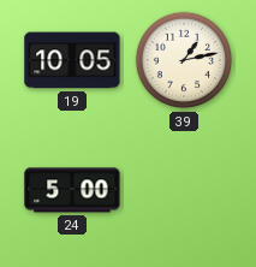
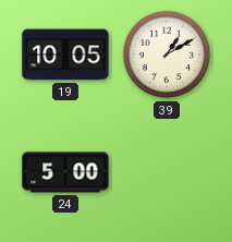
39: 1:13 -> 1:10
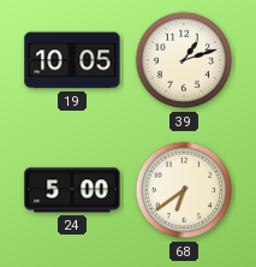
39: 1:10 -> 1:12
68: none -> 6:39
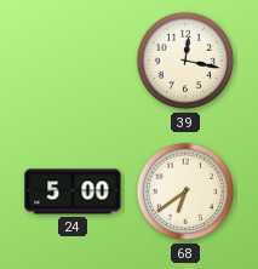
19: 10:05 -> none
39: 1:12 -> 12:17
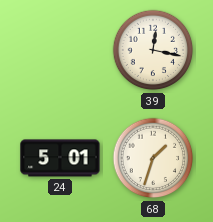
24: 5:00 -> 5:01
68: 6:39 -> 1:33
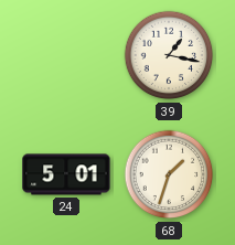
39: 12:17 -> 1:17
